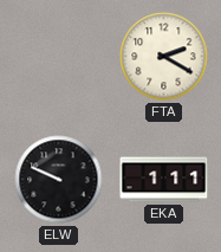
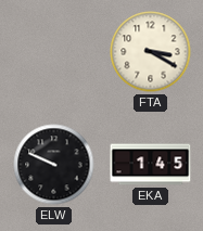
FTA: 2:20 -> 3:20
EKA: 1:11 -> 1:45
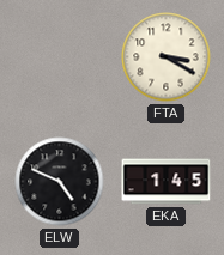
ELW: 9:49 -> 4:49
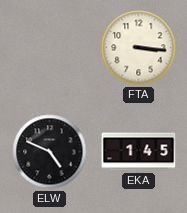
FTA: 3:20 -> 3:16
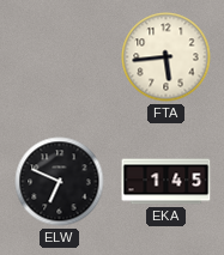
FTA: 3:16 -> 5:44
ELW: 4:49 -> 6:49
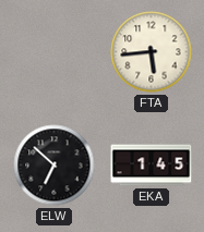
ELW: 6:49 -> 6:52
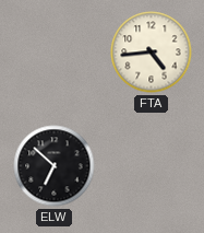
FTA: 5:44 -> 4:44
EKA: 1:45 -> none
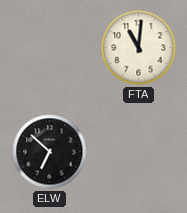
FTA: 4:44 -> 11:01
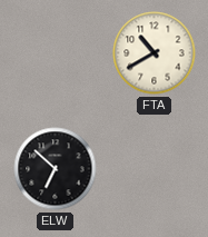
FTA: 11:01 -> 10:40
